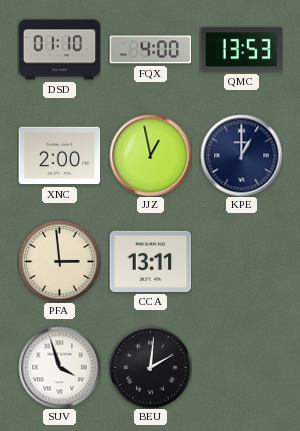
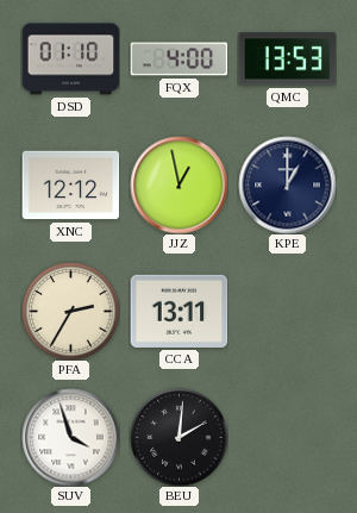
XNC: 2:00 -> 12:12
PFA: 2:59 -> 2:35
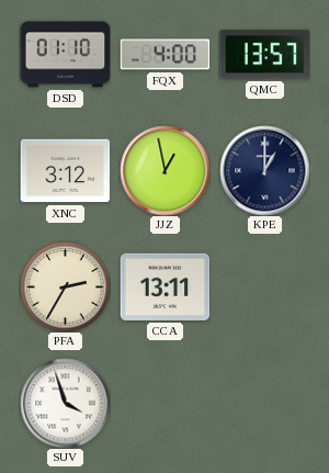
QMC: 13:53 -> 13:57
XNC: 12:12 -> 3:12
BEU: 2:01 -> none
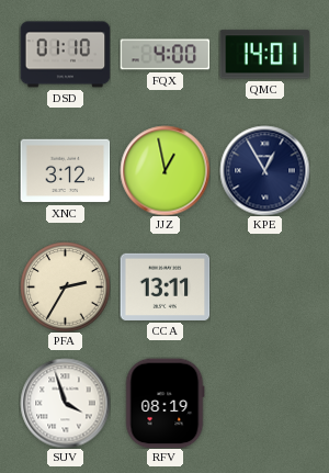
QMC: 13:57 -> 14:01
KPE: 1:00 -> 12:55
RFV: none -> 08:19
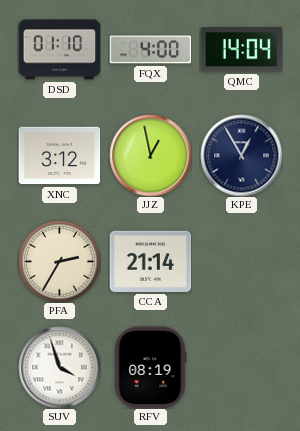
QMC: 14:01 -> 14:04
CCA: 13:11 -> 21:14
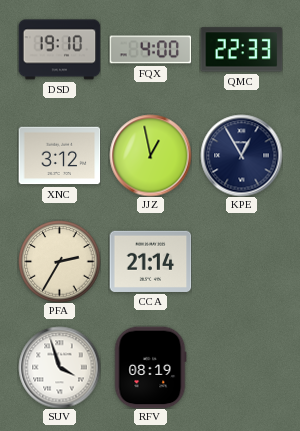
DSD: 01:10 -> 19:10
QMC: 14:04 -> 22:33
